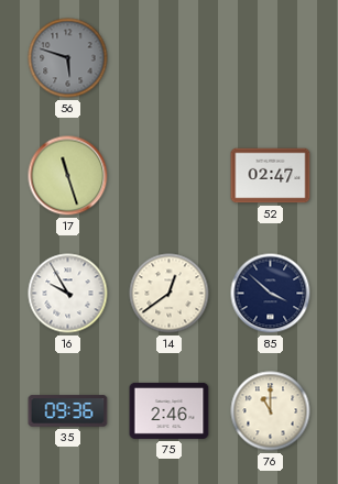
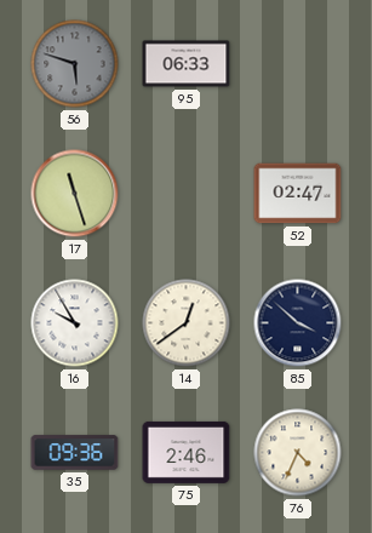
95: none -> 06:33
76: 11:00 -> 4:34
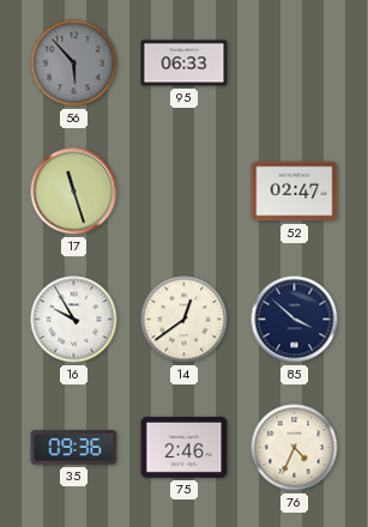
56: 5:48 -> 5:53
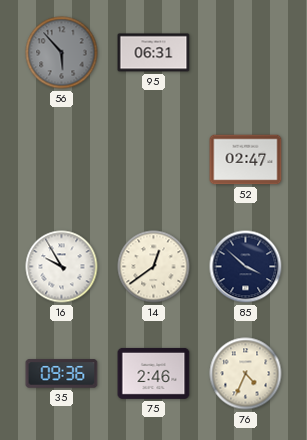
95: 06:33 -> 06:31
17: 11:27 -> none
